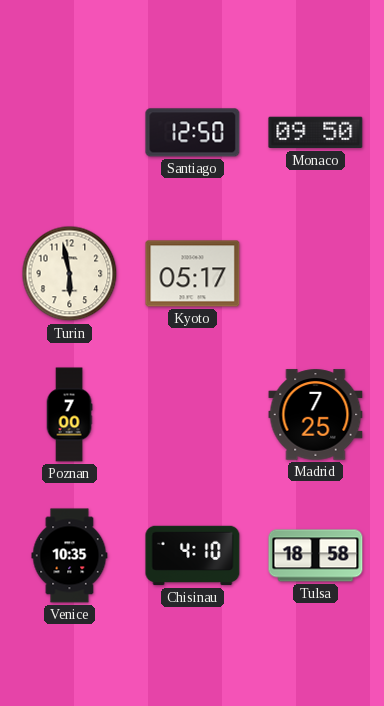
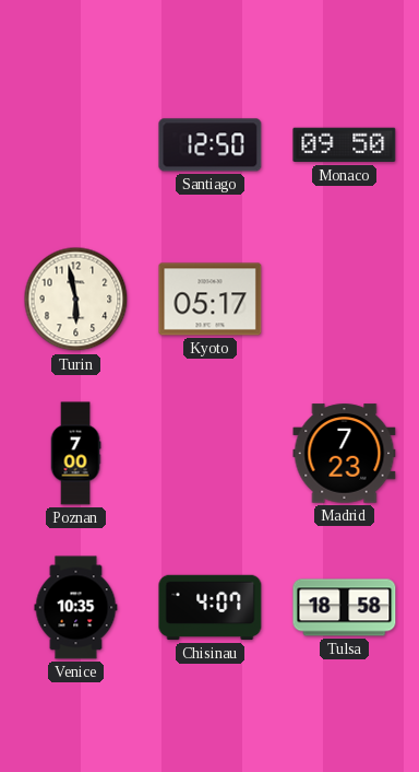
Madrid: 7:25 -> 7:23
Chisinau: 4:10 -> 4:07
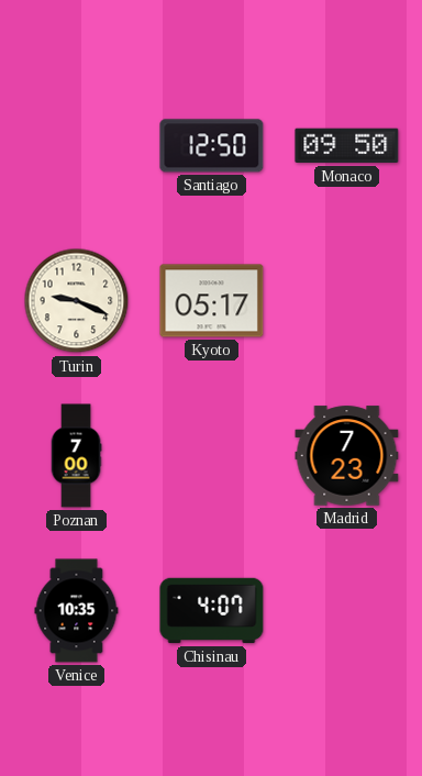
Turin: 5:58 -> 9:19
Tulsa: 18:58 -> none
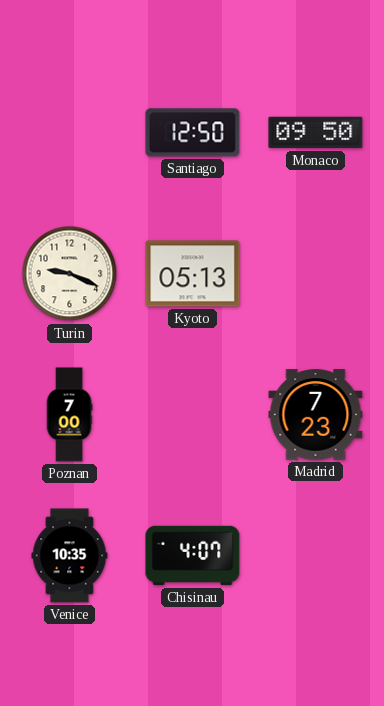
Kyoto: 05:17 -> 05:13
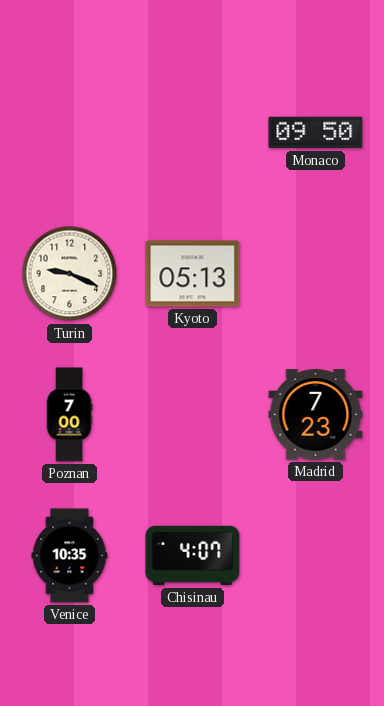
Santiago: 12:50 -> none
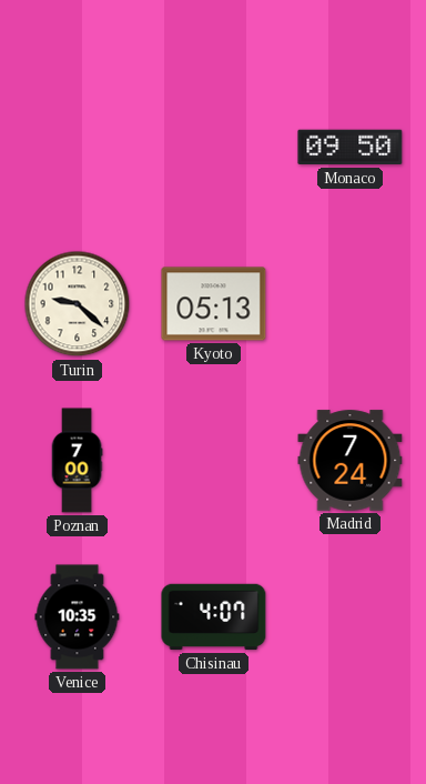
Turin: 9:19 -> 9:22
Madrid: 7:23 -> 7:24
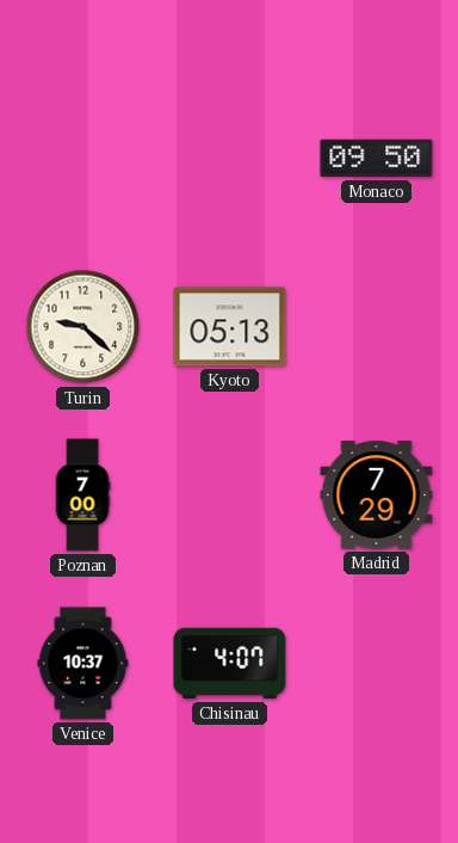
Madrid: 7:24 -> 7:29
Venice: 10:35 -> 10:37
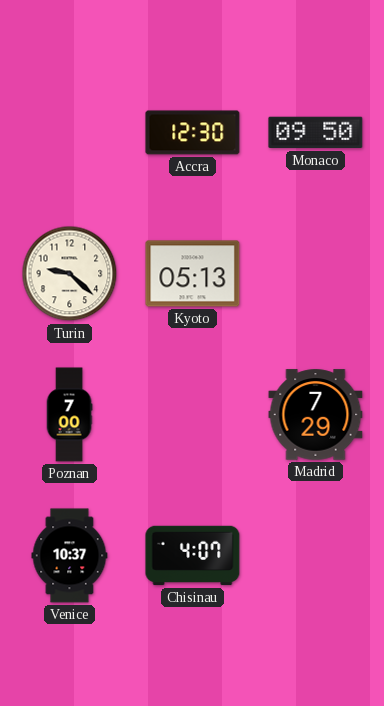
Accra: none -> 12:30
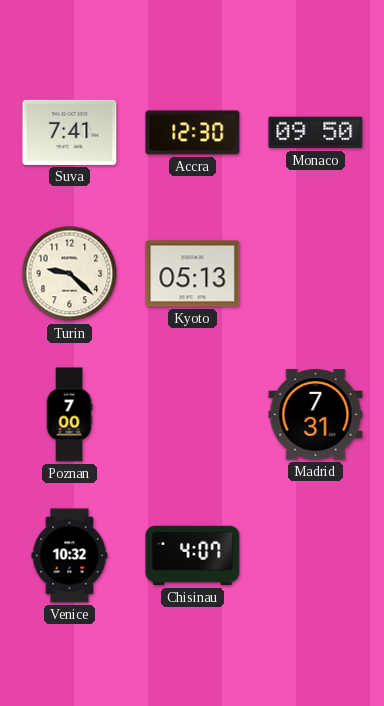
Suva: none -> 7:41
Madrid: 7:29 -> 7:31
Venice: 10:37 -> 10:32
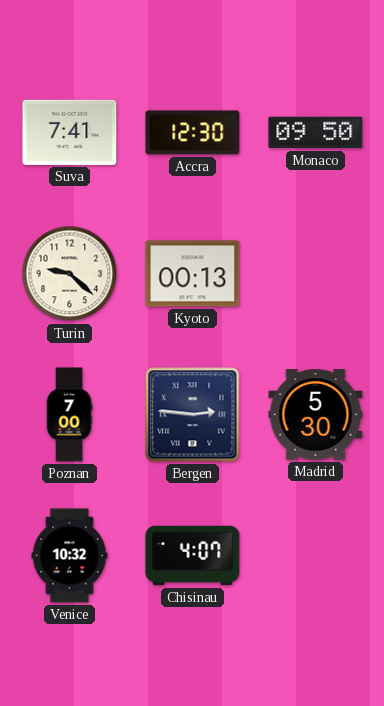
Kyoto: 05:13 -> 00:13
Bergen: none -> 2:46
Madrid: 7:31 -> 5:30
